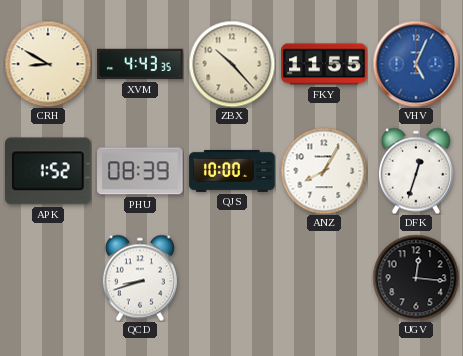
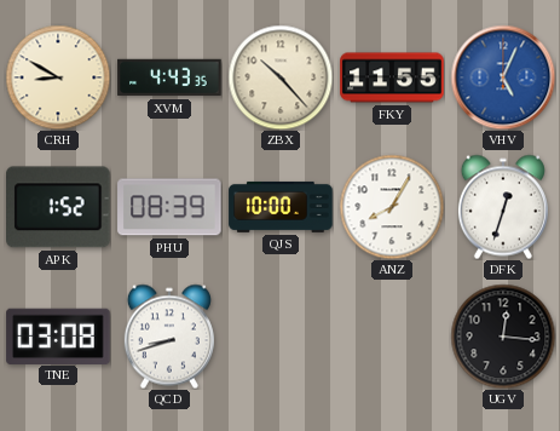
TNE: none -> 03:08
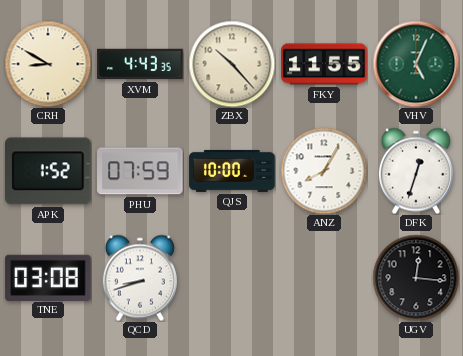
VHV dial: blue -> green
PHU: 08:39 -> 07:59
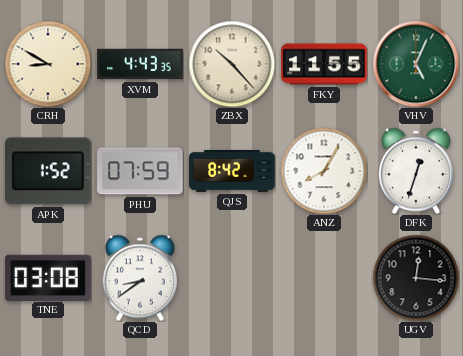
QJS: 10:00 -> 8:42
QCD: 8:42 -> 8:39
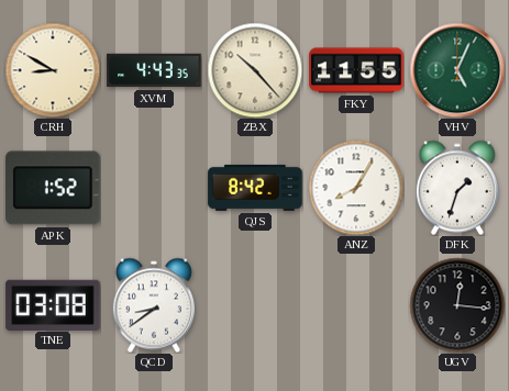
PHU: 07:59 -> none
DFK: 12:33 -> 1:33
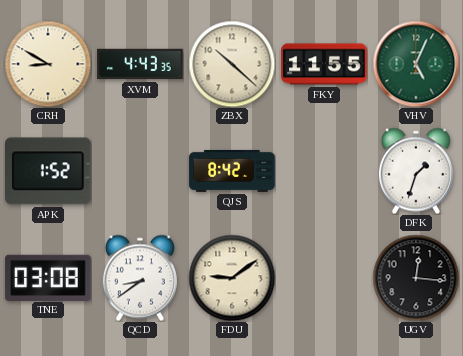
ZBX: 10:23 -> 10:22
ANZ: 8:05 -> none
FDU: none -> 9:09
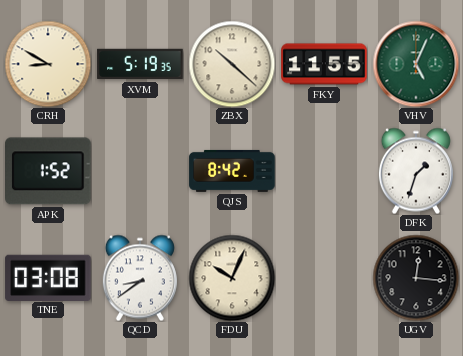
XVM: 4:43 -> 5:19
FDU: 9:09 -> 10:04
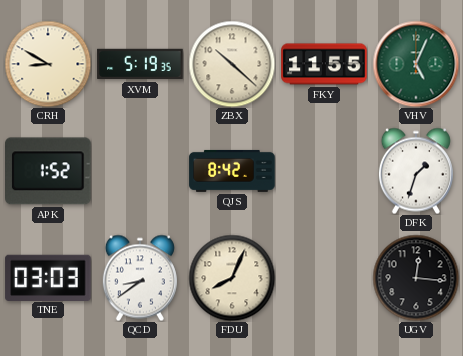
TNE: 03:08 -> 03:03
FDU: 10:04 -> 8:04
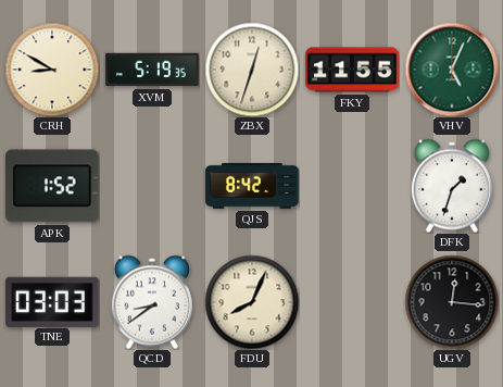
ZBX: 10:22 -> 12:33
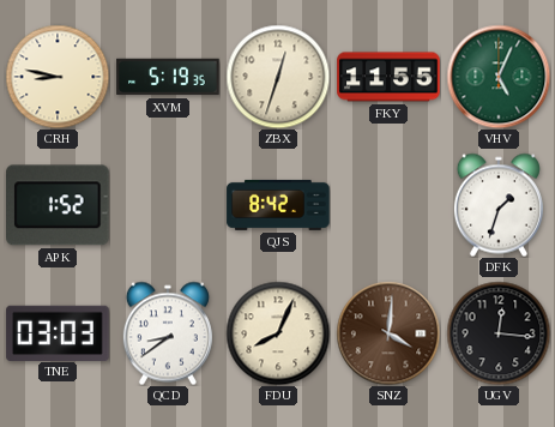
CRH: 8:50 -> 8:47
SNZ: none -> 4:01
